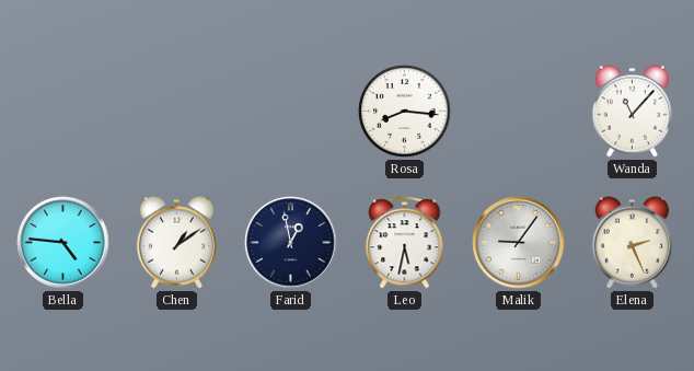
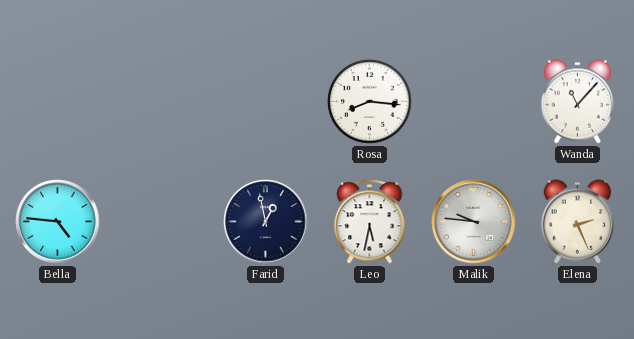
Chen: 1:09 -> none
Malik: 9:06 -> 9:46
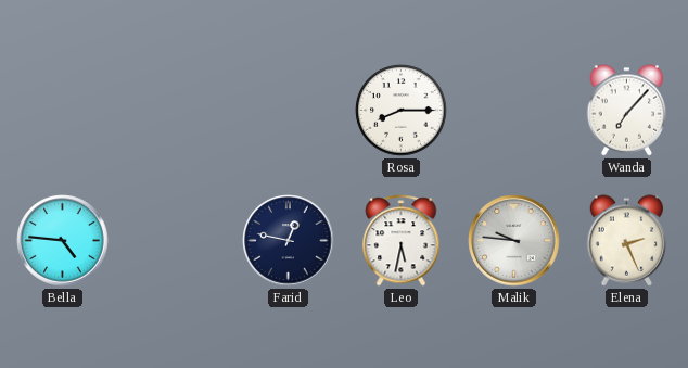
Rosa: 8:16 -> 8:15
Wanda: 11:07 -> 7:07
Farid: 12:58 -> 12:47
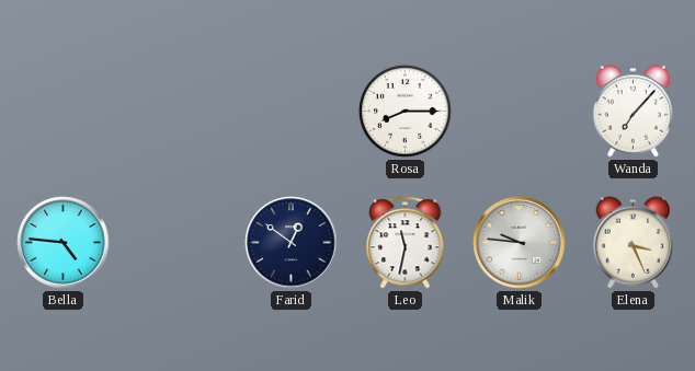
Farid: 12:47 -> 12:51
Leo: 5:32 -> 11:32
Elena: 2:26 -> 3:26
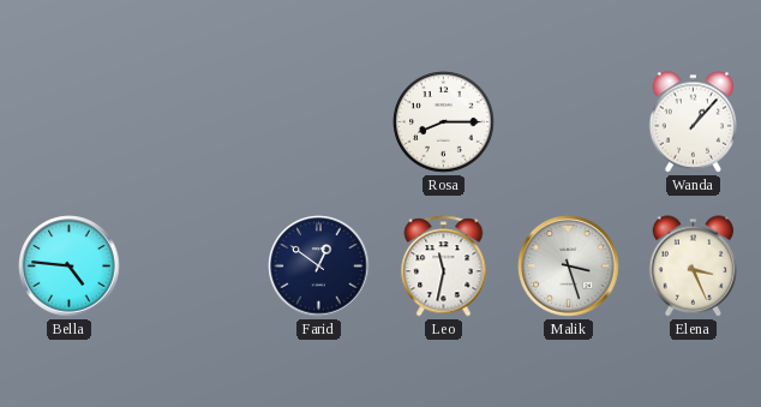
Wanda: 7:07 -> 1:07
Malik: 9:46 -> 3:27
